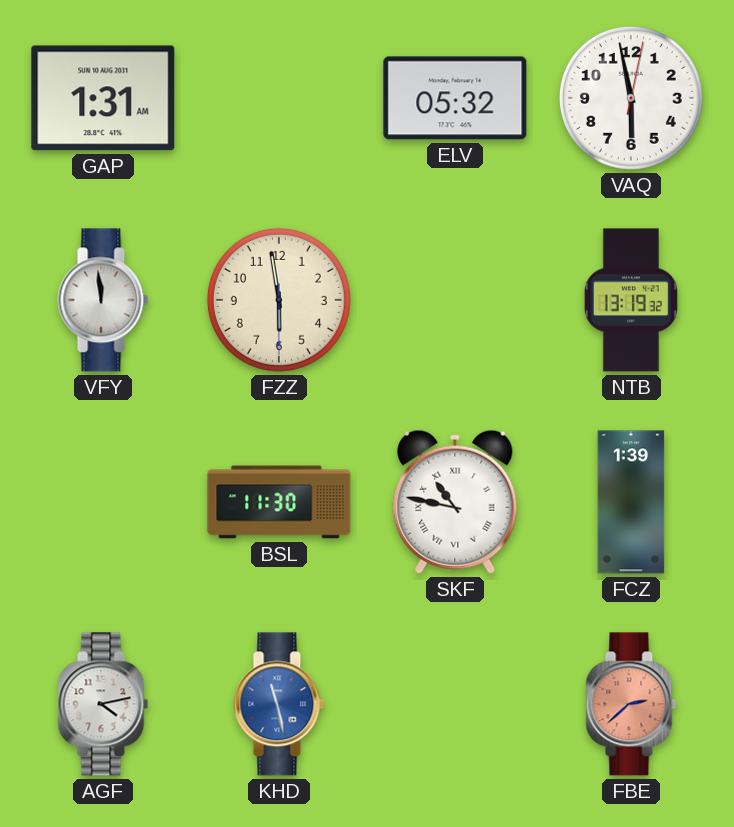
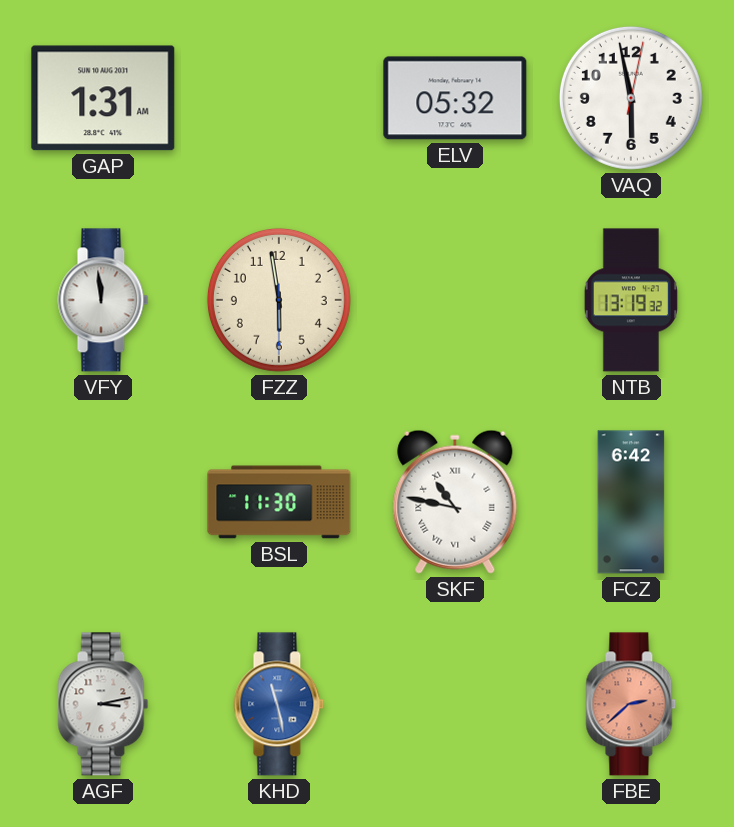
FCZ: 1:39 -> 6:42
AGF: 4:13 -> 3:13
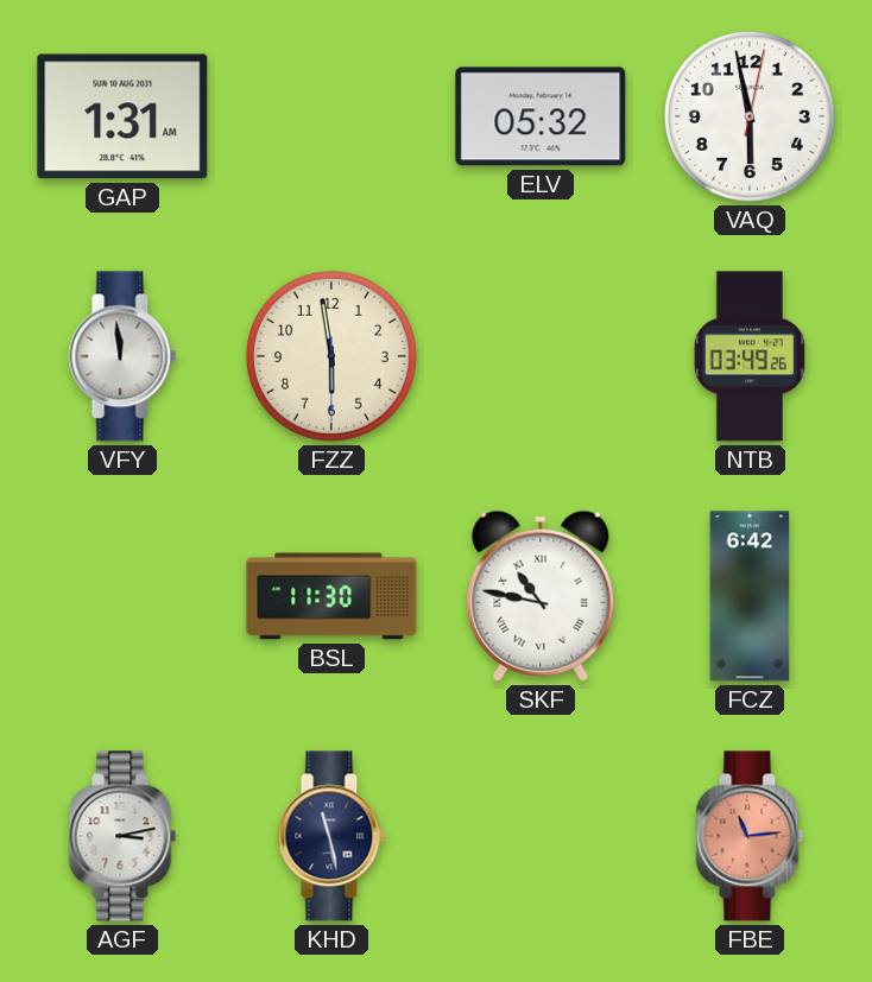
NTB: 13:19 -> 03:49
KHD dial: blue -> navy
FBE: 2:38 -> 11:14
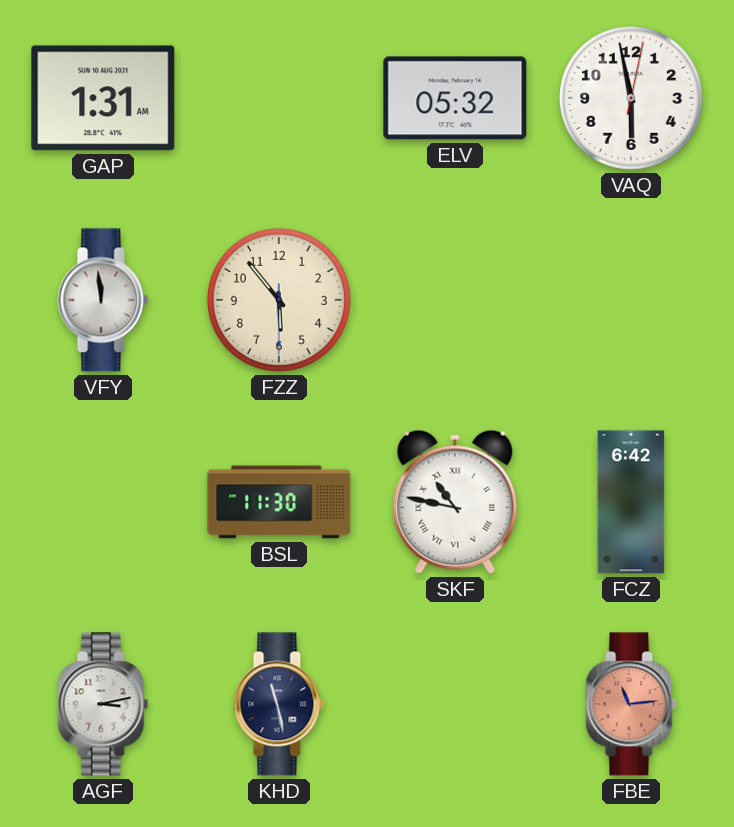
FZZ: 5:58 -> 5:53
NTB: 03:49 -> none
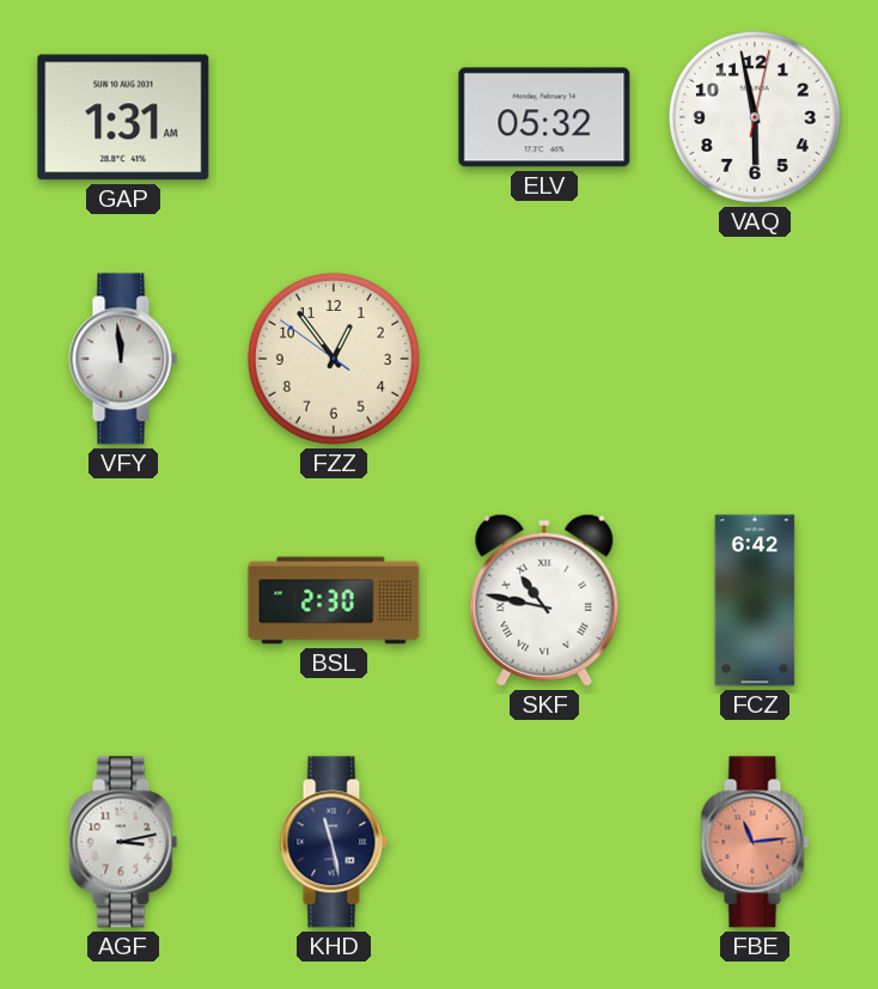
FZZ: 5:53 -> 12:53
BSL: 11:30 -> 2:30
